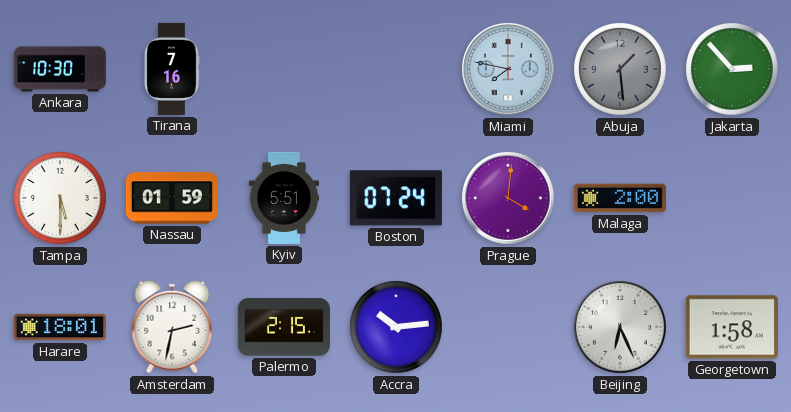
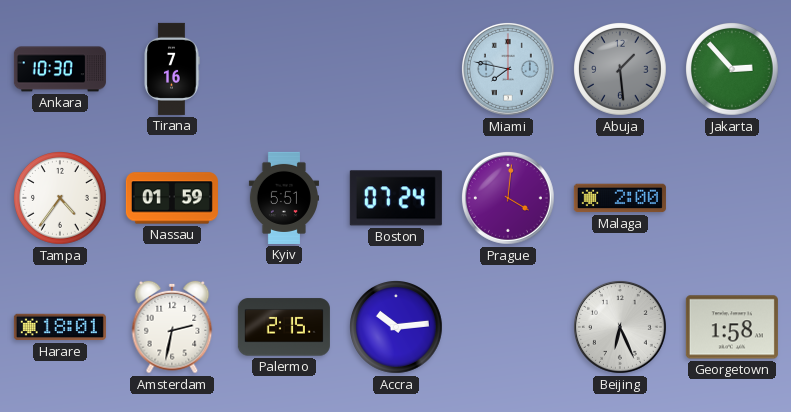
Tampa: 5:30 -> 4:36
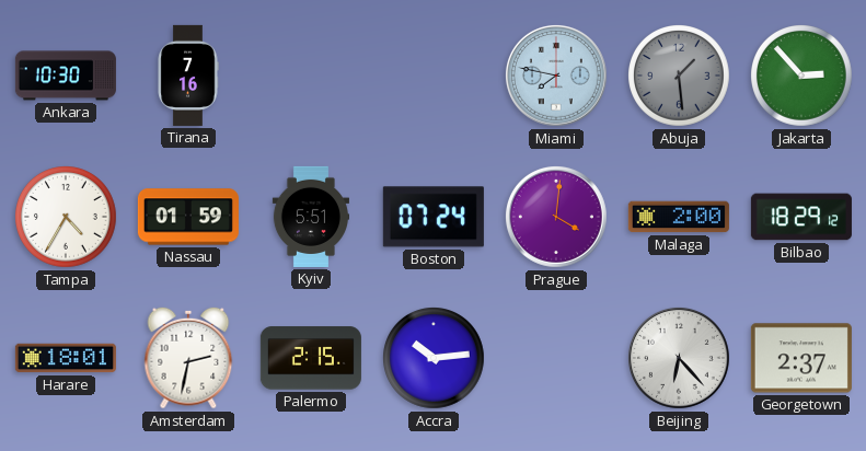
Tampa: 4:36 -> 4:35
Bilbao: none -> 18:29
Beijing: 6:26 -> 6:23
Georgetown: 1:58 -> 2:37
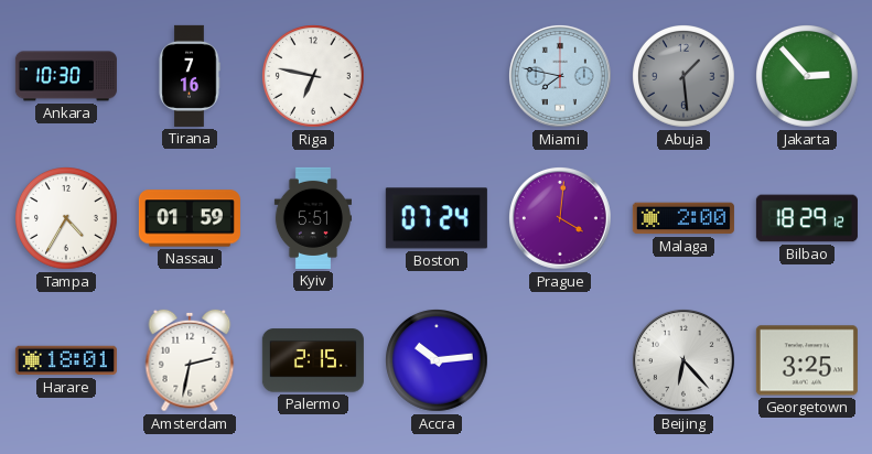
Riga: none -> 6:47
Georgetown: 2:37 -> 3:25
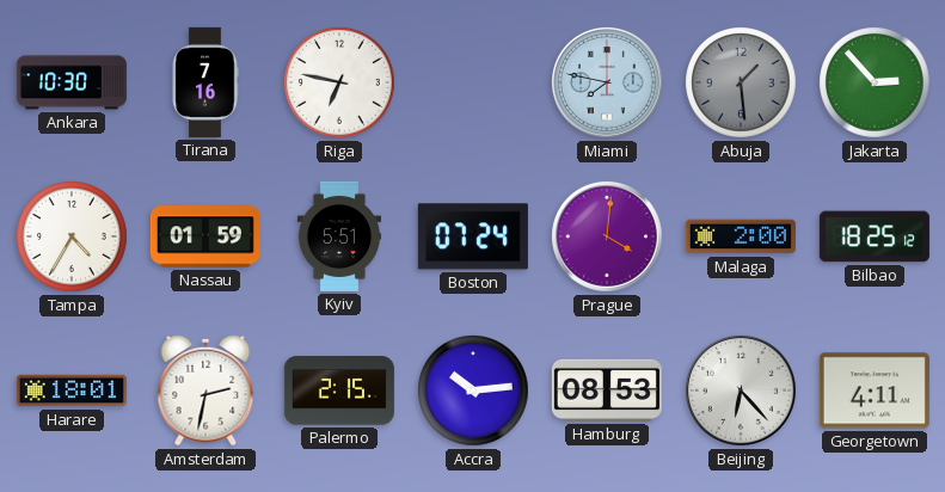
Bilbao: 18:29 -> 18:25
Hamburg: none -> 08:53
Georgetown: 3:25 -> 4:11
